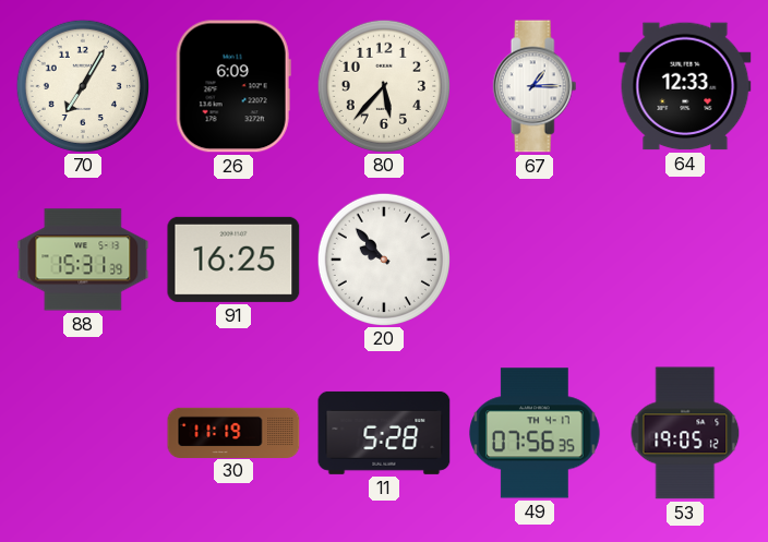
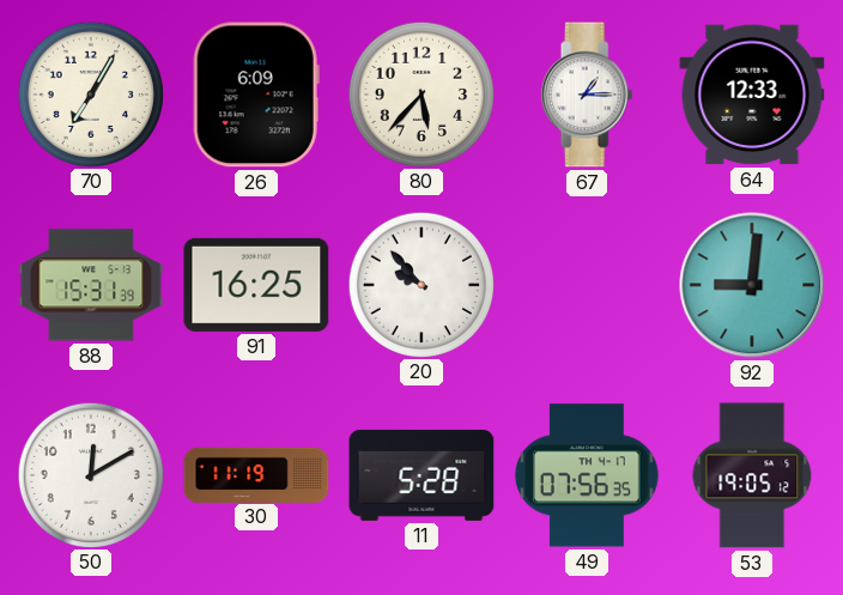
92: none -> 9:01
50: none -> 12:10
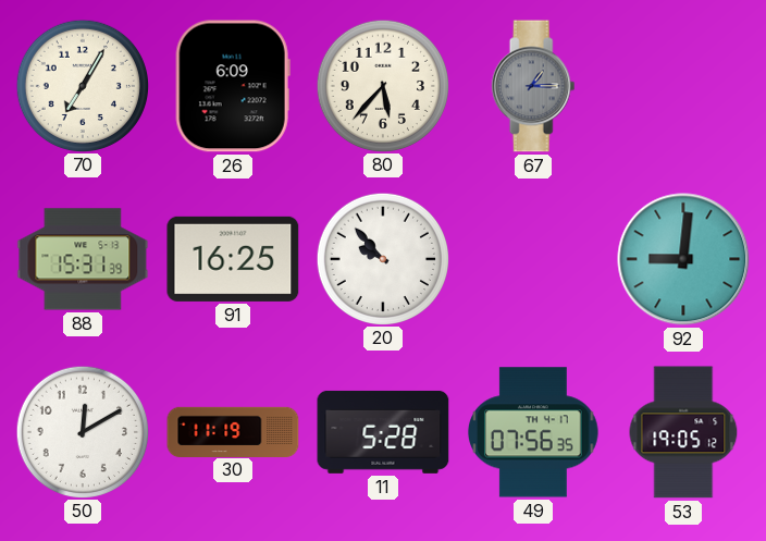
67 dial: white -> grey
64: 12:33 -> none
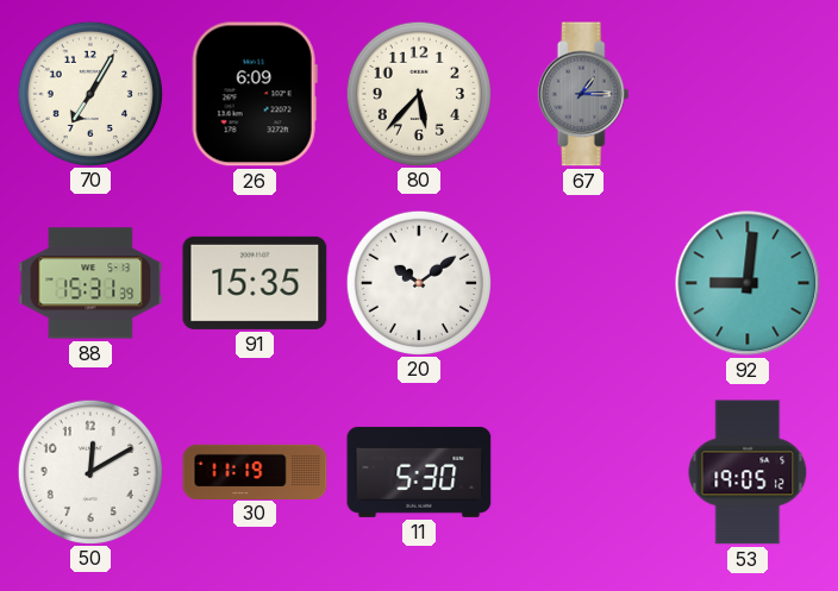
91: 16:25 -> 15:35
20: 9:53 -> 10:09
11: 5:28 -> 5:30
49: 07:56 -> none
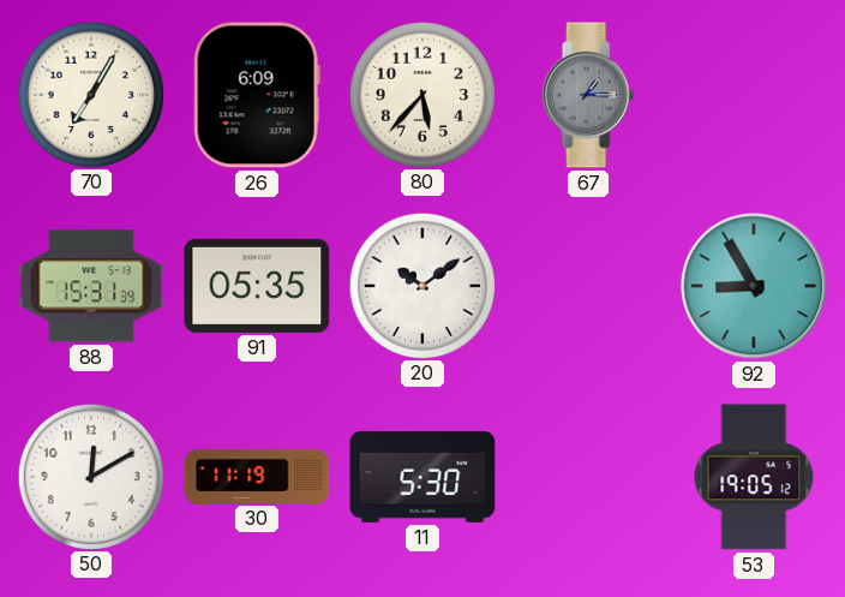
91: 15:35 -> 05:35
92: 9:01 -> 8:55
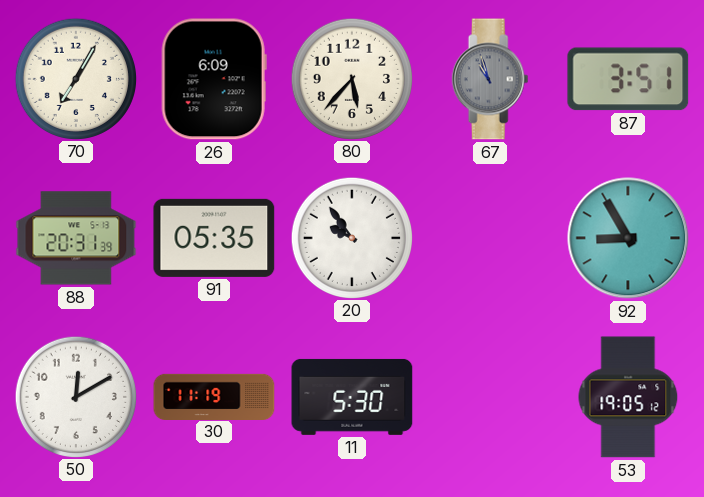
67: 1:15 -> 10:57
87: none -> 3:51
88: 15:31 -> 20:31
20: 10:09 -> 9:54
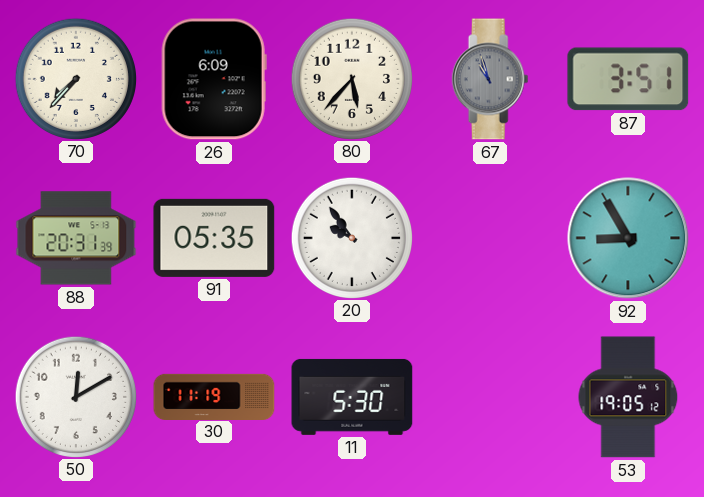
70: 7:05 -> 7:37
